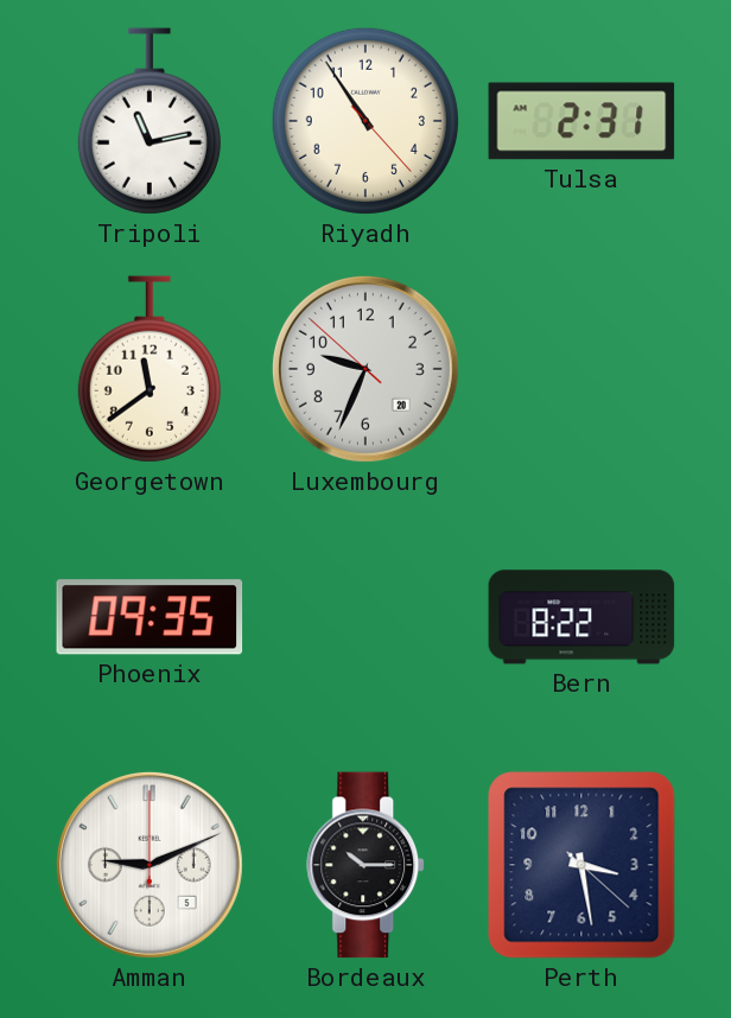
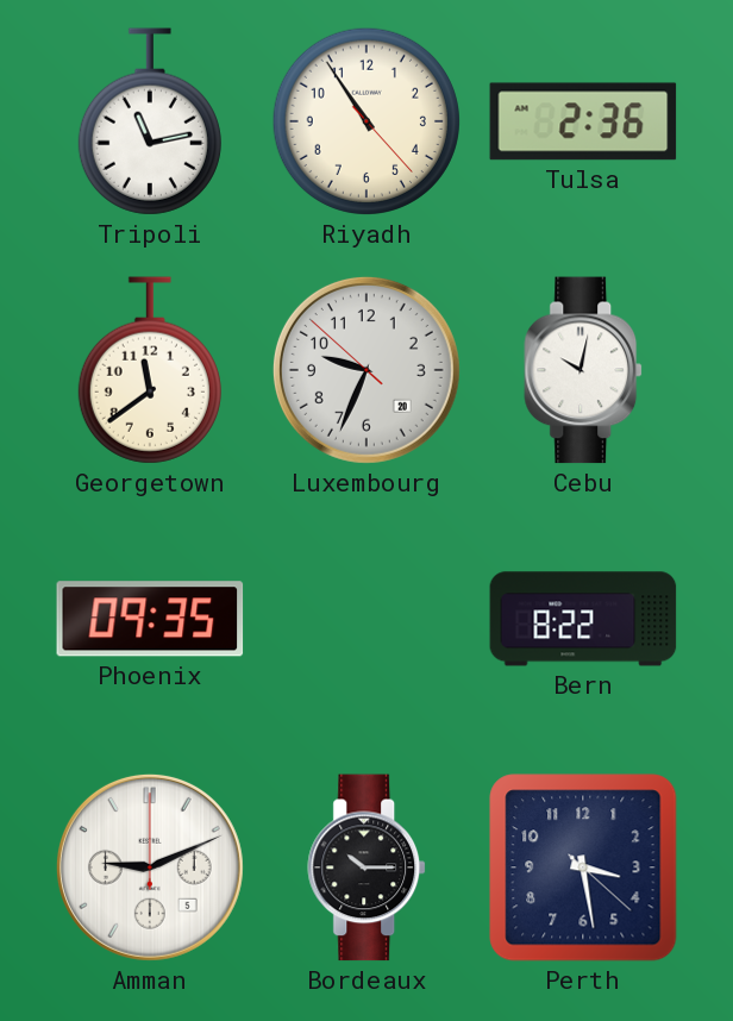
Tulsa: 2:31 -> 2:36
Cebu: none -> 10:02
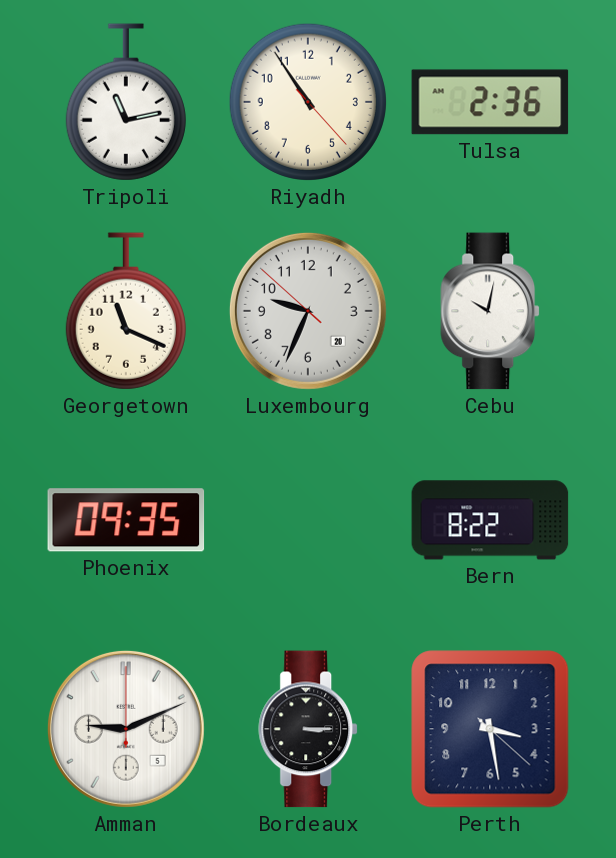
Georgetown: 11:39 -> 11:19
Bordeaux: 10:15 -> 3:15
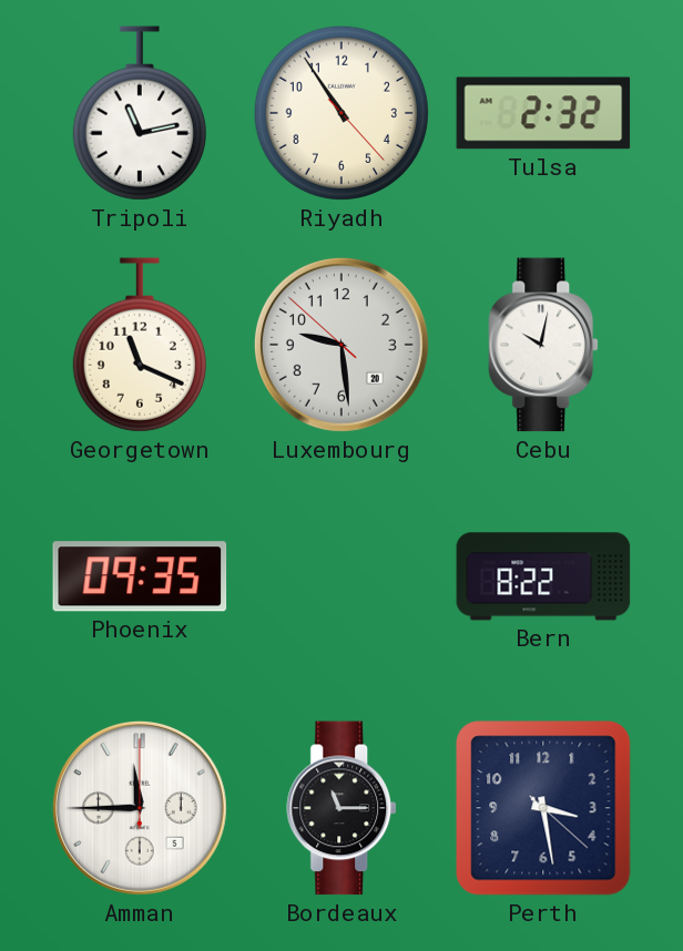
Tulsa: 2:36 -> 2:32
Luxembourg: 9:33 -> 9:28
Amman: 9:11 -> 11:45
Bordeaux: 3:15 -> 11:15
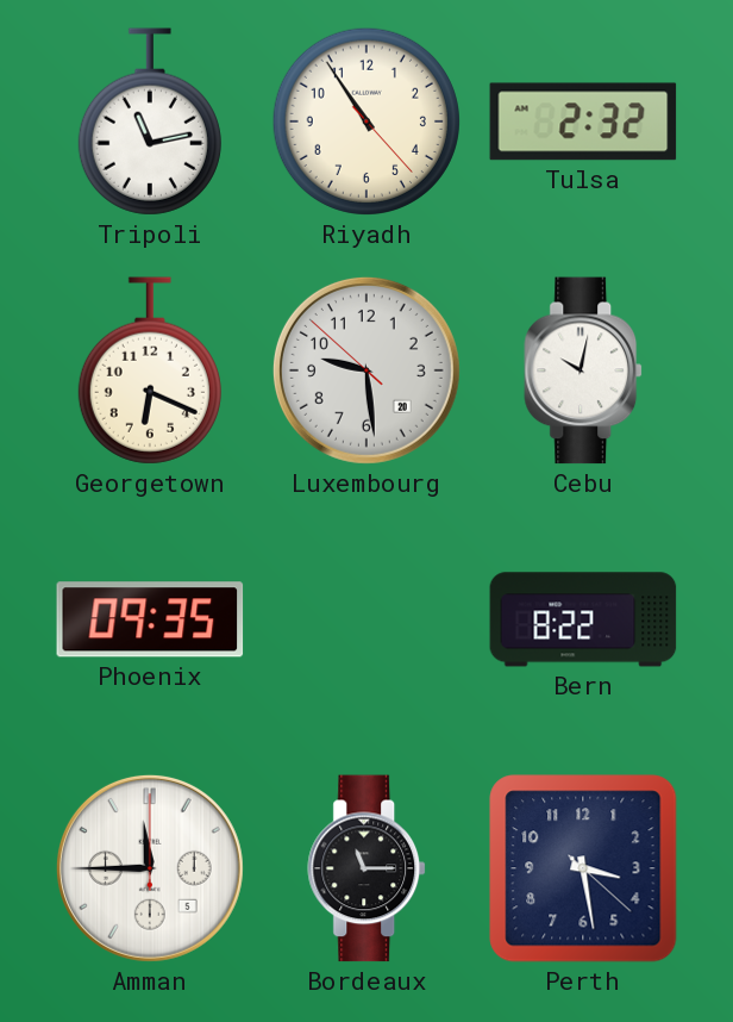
Georgetown: 11:19 -> 6:19
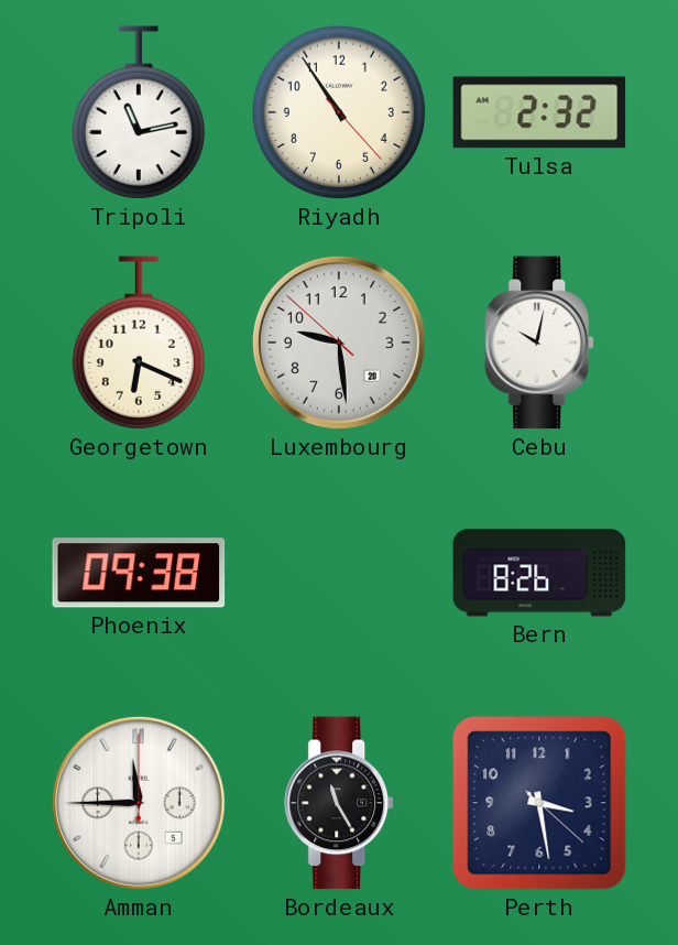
Phoenix: 09:35 -> 09:38
Bern: 8:22 -> 8:26
Bordeaux: 11:15 -> 11:25
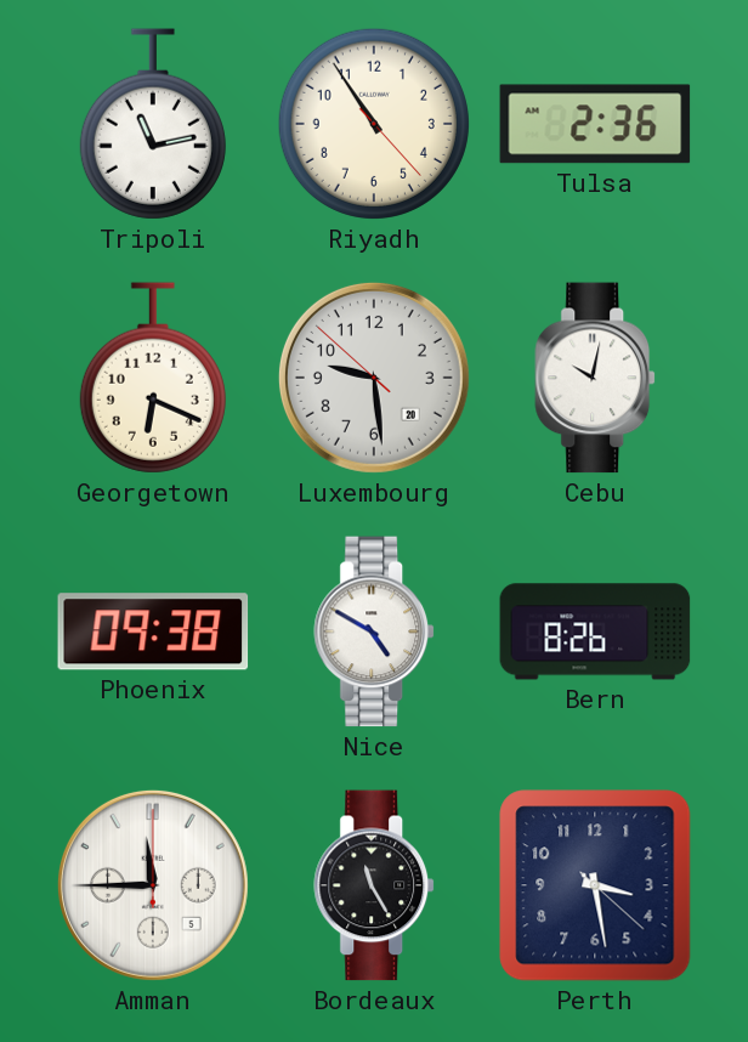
Tulsa: 2:32 -> 2:36
Nice: none -> 4:50
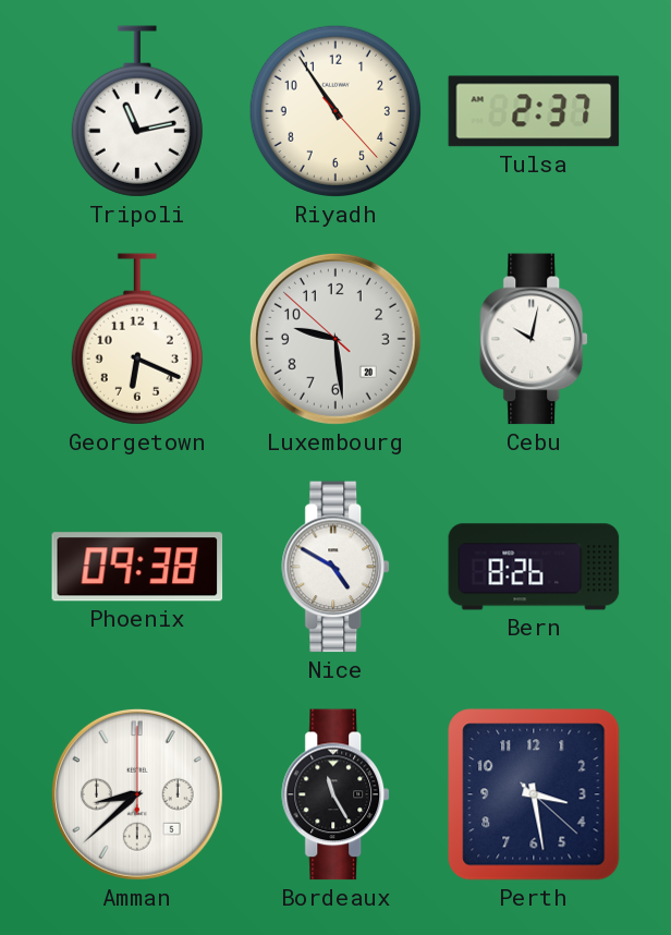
Tulsa: 2:36 -> 2:37
Amman: 11:45 -> 8:38
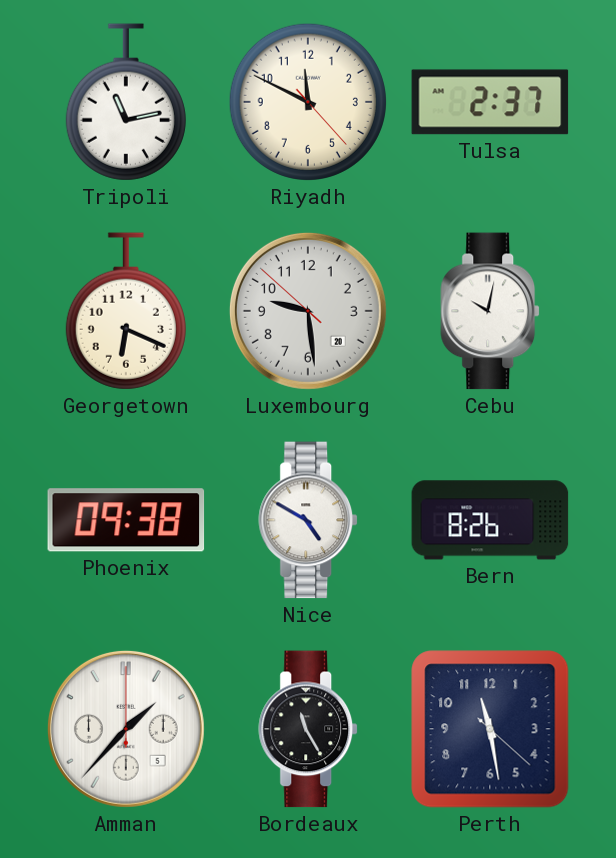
Riyadh: 10:54 -> 11:49
Amman: 8:38 -> 1:37
Perth: 3:28 -> 11:28
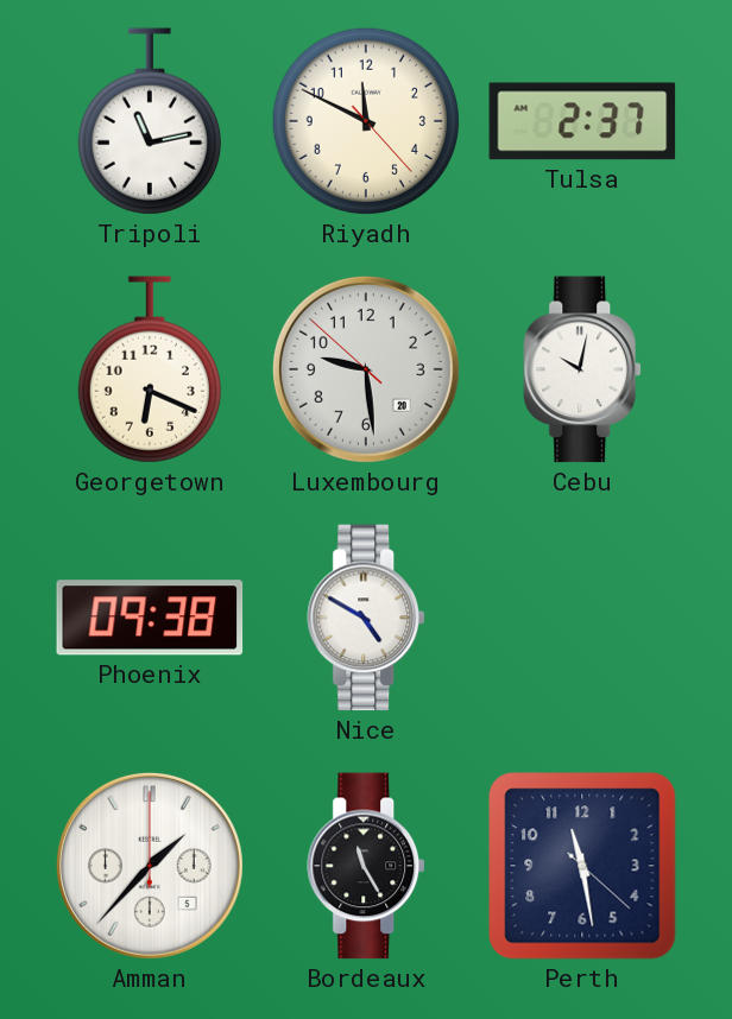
Bern: 8:26 -> none
